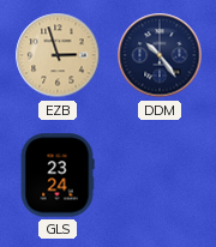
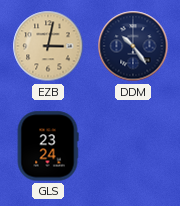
EZB: 2:57 -> 3:02
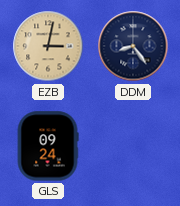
DDM: 10:24 -> 8:24
GLS: 23:24 -> 09:24
